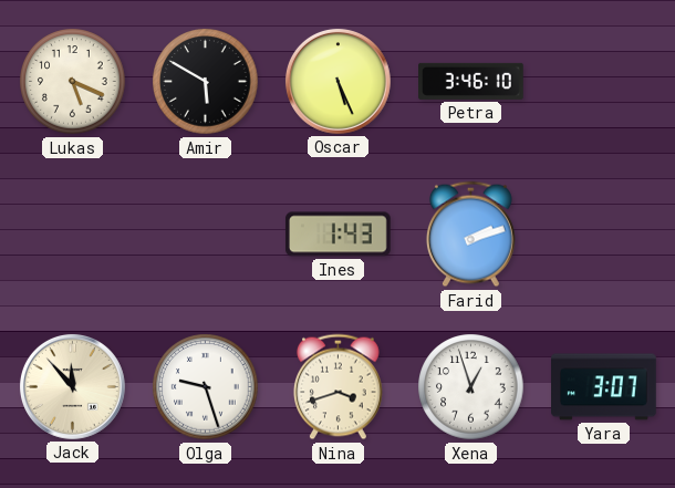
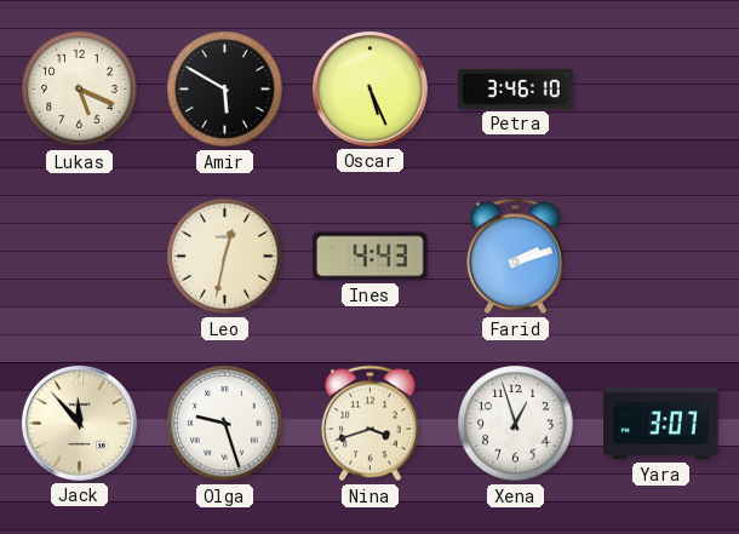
Leo: none -> 12:32
Ines: 1:43 -> 4:43
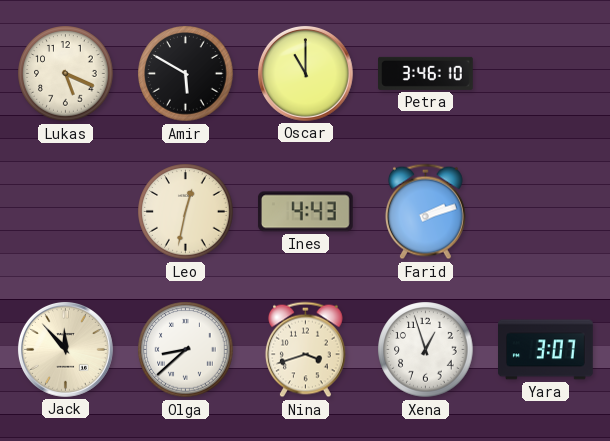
Oscar: 5:26 -> 11:00
Olga: 9:27 -> 8:38
